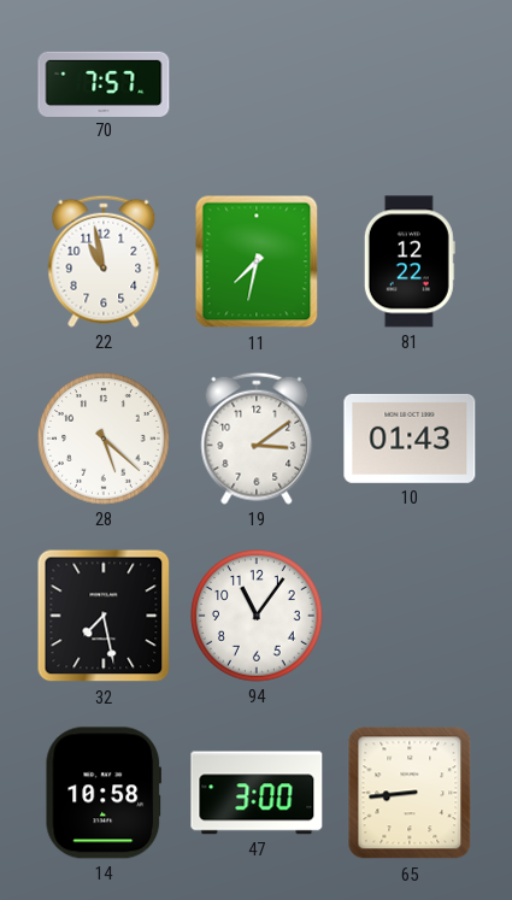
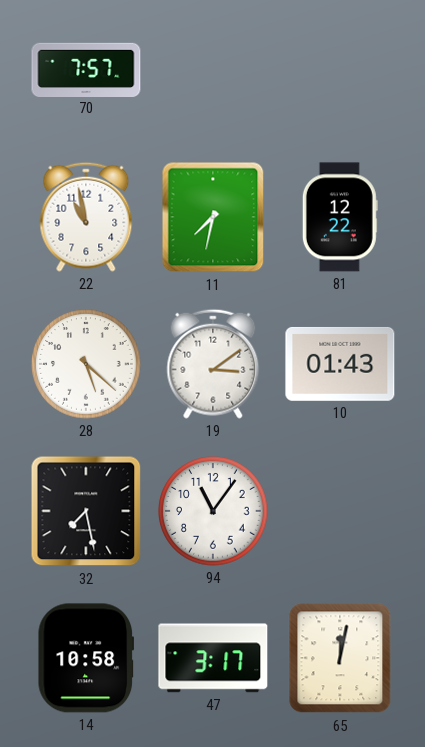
47: 3:00 -> 3:17
65: 8:44 -> 12:02
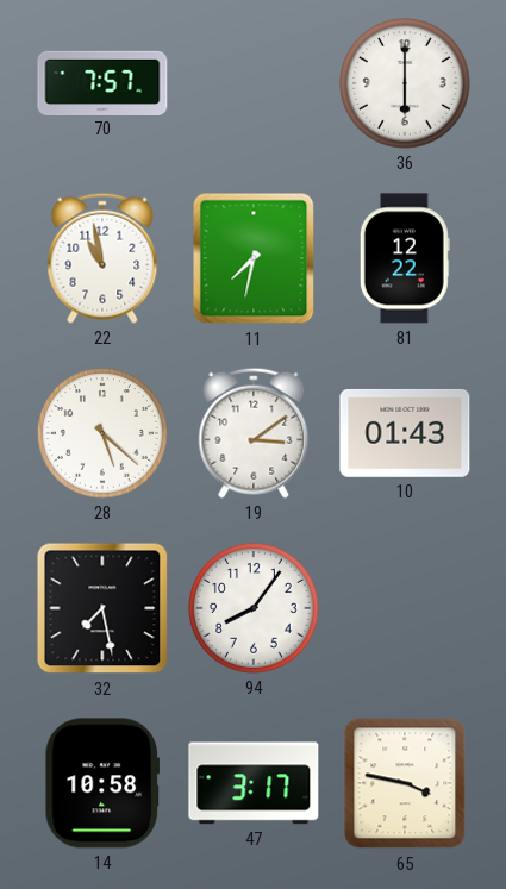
36: none -> 6:00
94: 11:06 -> 8:06
65: 12:02 -> 3:47
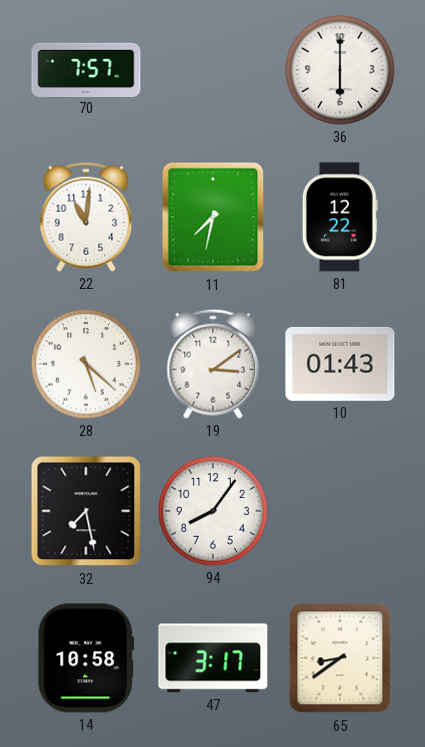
22: 10:58 -> 11:01
65: 3:47 -> 8:39
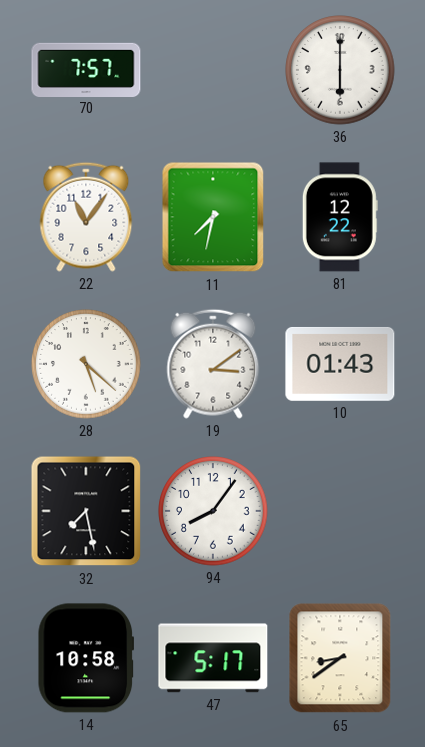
22: 11:01 -> 11:06
47: 3:17 -> 5:17
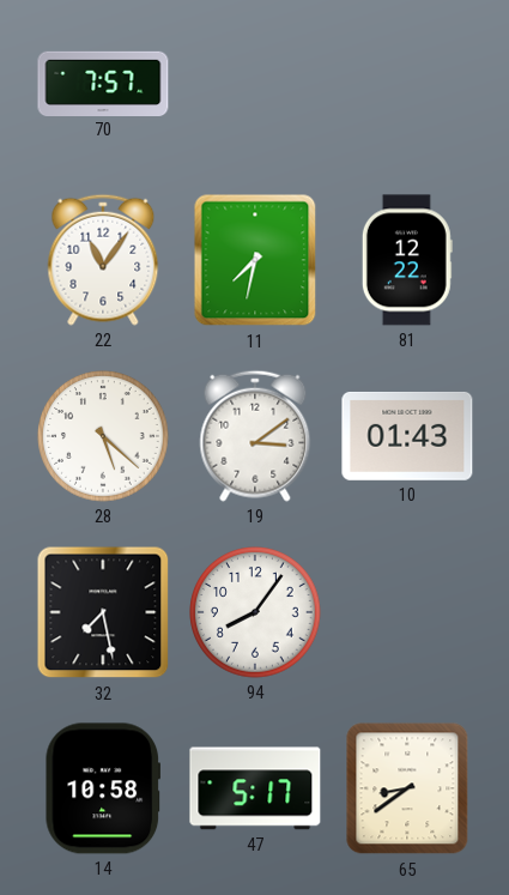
36: 6:00 -> none
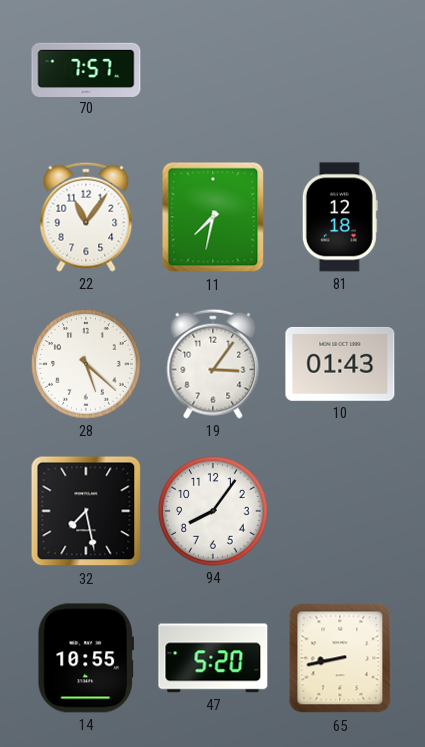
81: 12:22 -> 12:18
19: 3:09 -> 3:06
14: 10:58 -> 10:55
47: 5:17 -> 5:20
65: 8:39 -> 8:43
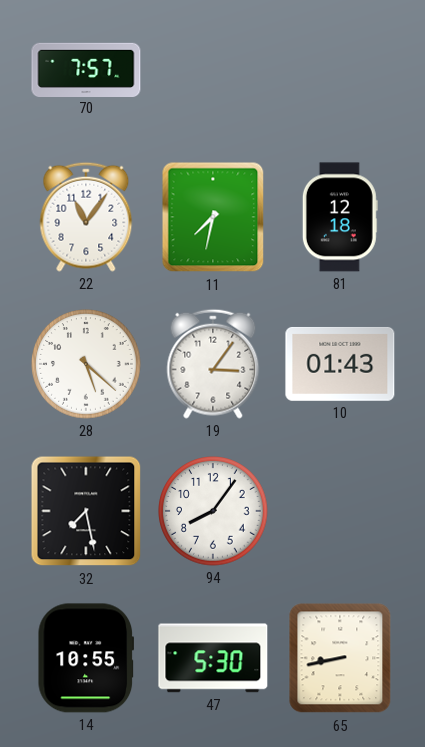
47: 5:20 -> 5:30
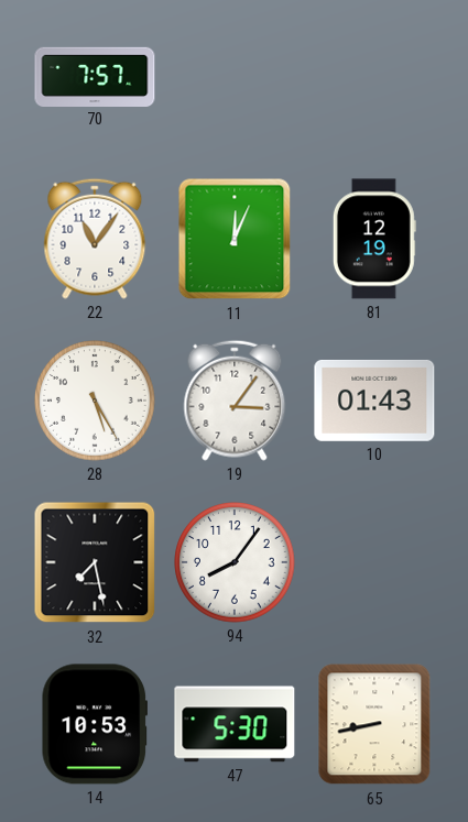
11: 7:32 -> 12:04
81: 12:18 -> 12:19
28: 5:22 -> 5:25
14: 10:55 -> 10:53
